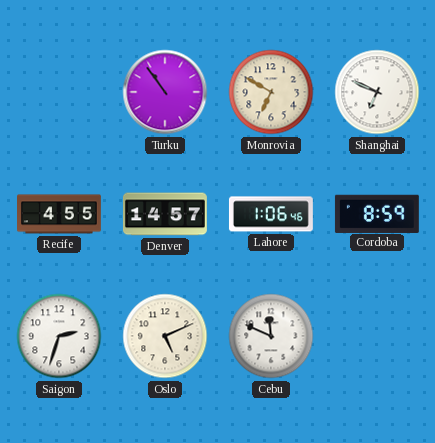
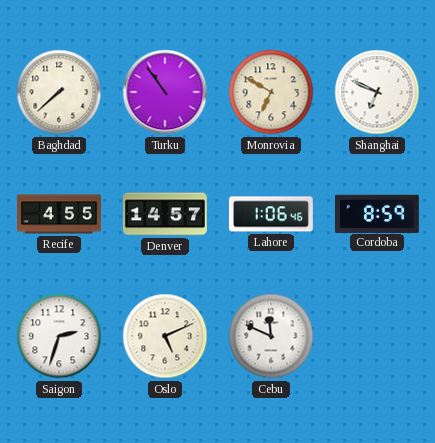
Baghdad: none -> 7:38
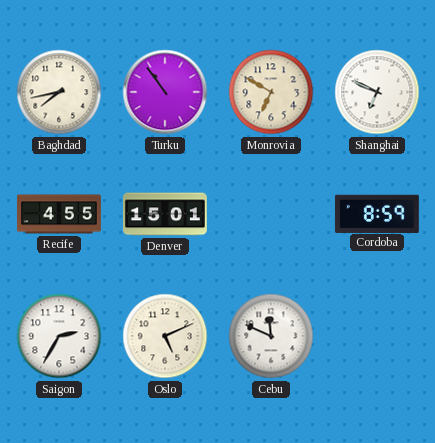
Baghdad: 7:38 -> 7:43
Denver: 14:57 -> 15:01
Lahore: 1:06 -> none
Saigon: 2:33 -> 2:35
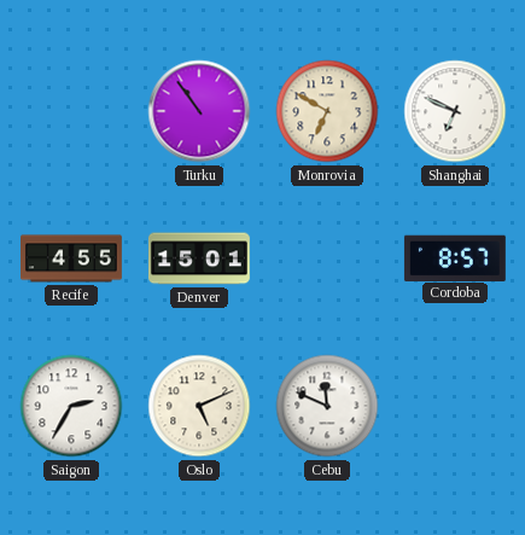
Baghdad: 7:43 -> none
Cordoba: 8:59 -> 8:57
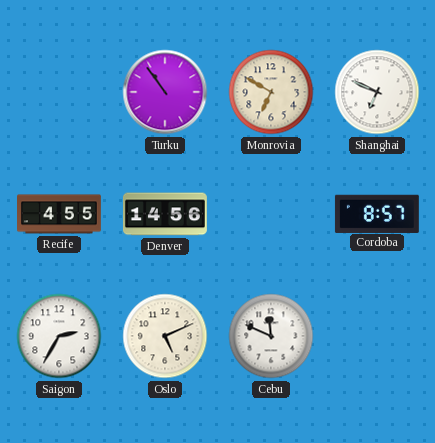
Denver: 15:01 -> 14:56
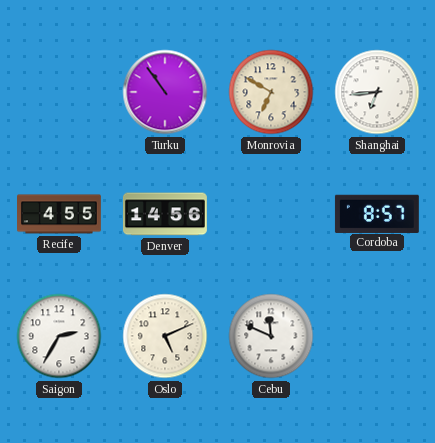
Shanghai: 6:49 -> 6:44
